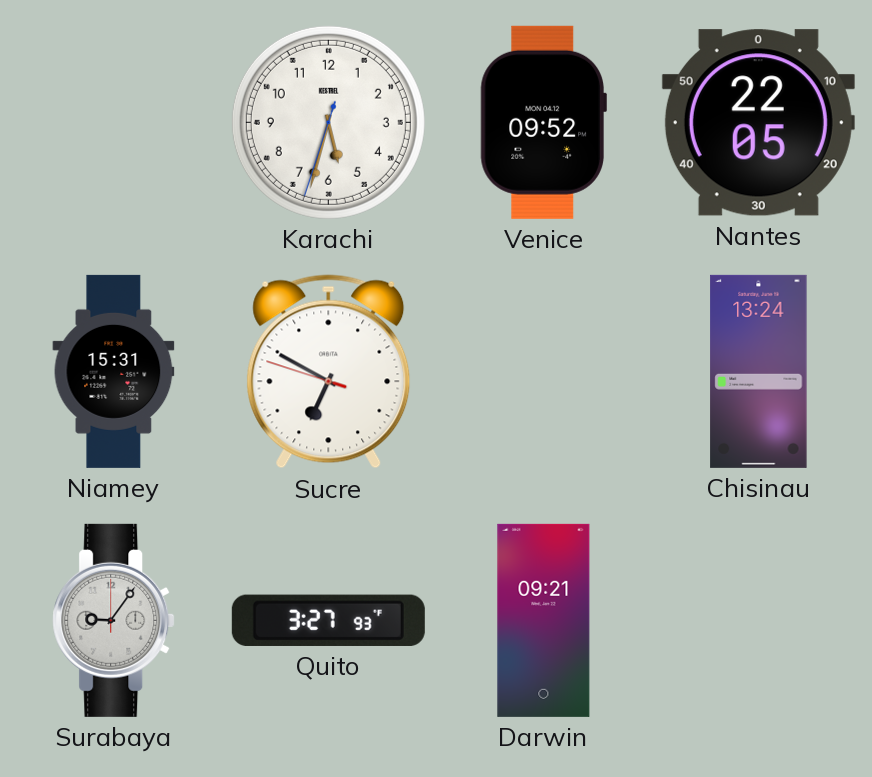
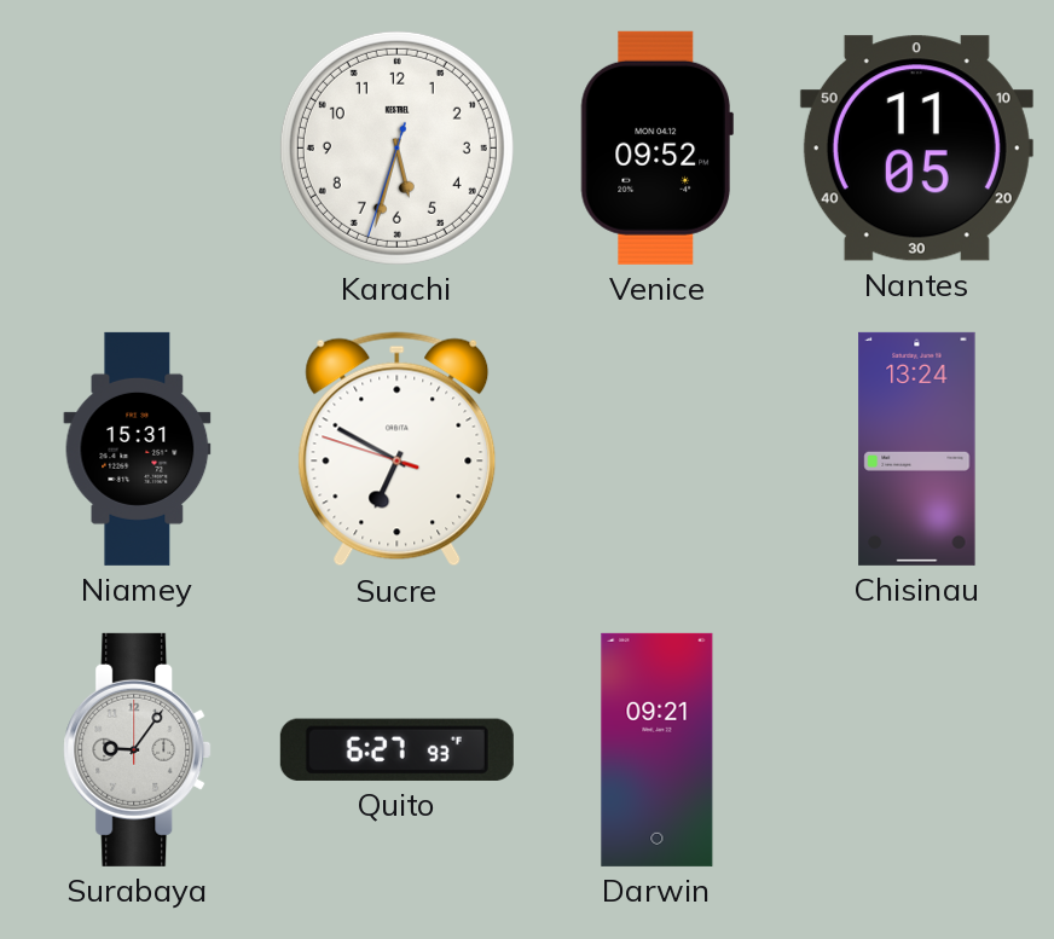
Nantes: 22:05 -> 11:05
Quito: 3:27 -> 6:27
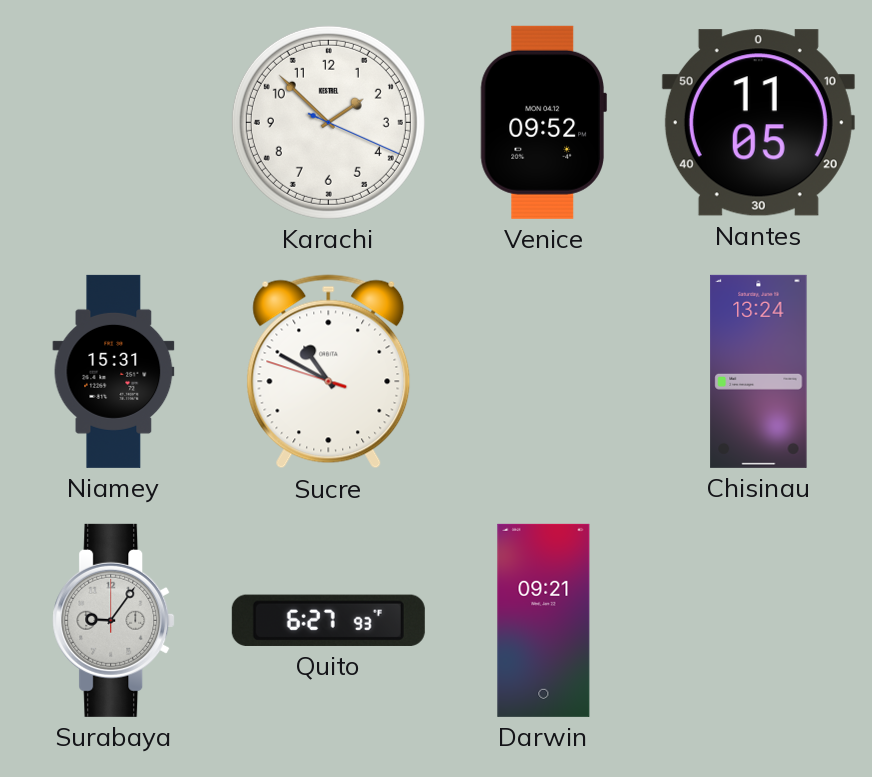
Karachi: 5:32 -> 1:52
Sucre: 6:49 -> 10:49
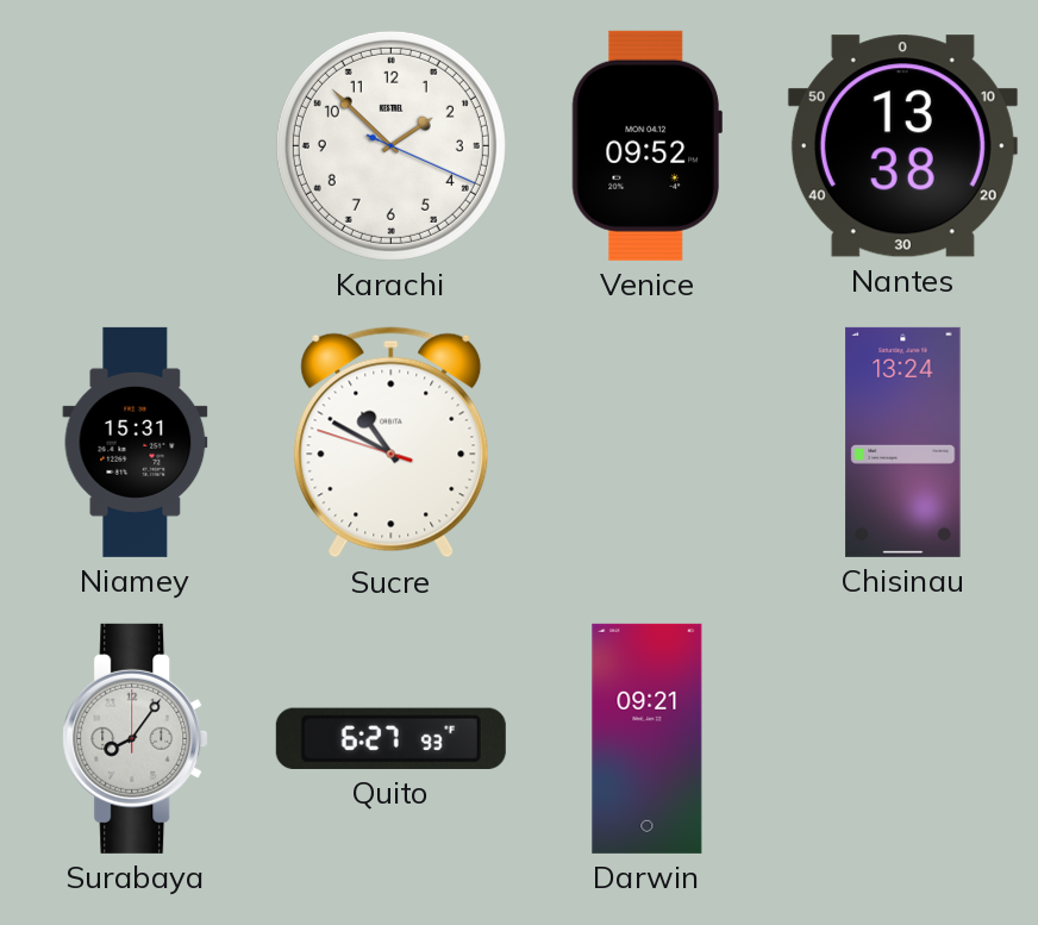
Nantes: 11:05 -> 13:38
Surabaya: 9:06 -> 8:06
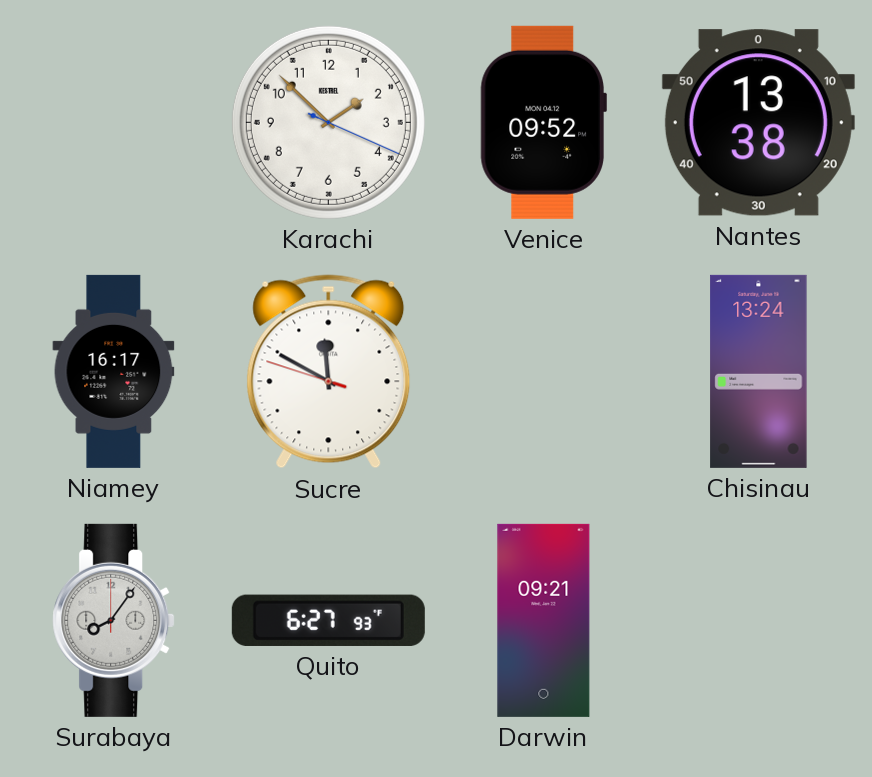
Niamey: 15:31 -> 16:17
Sucre: 10:49 -> 11:49
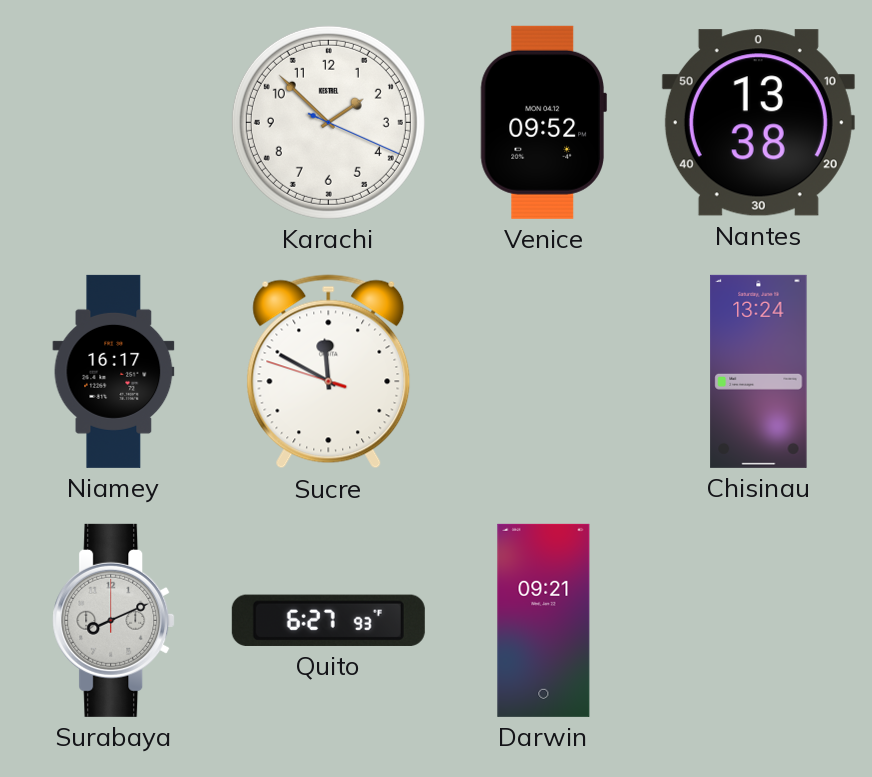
Surabaya: 8:06 -> 8:11
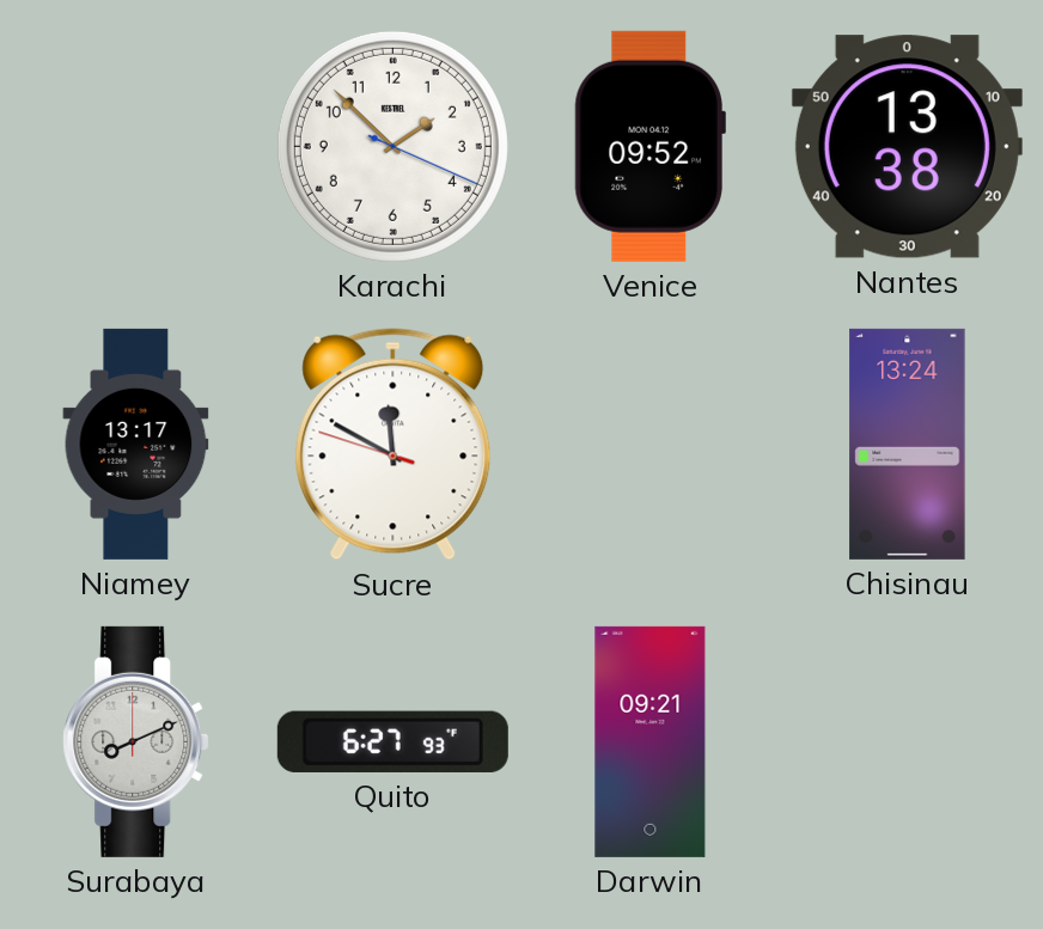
Niamey: 16:17 -> 13:17
